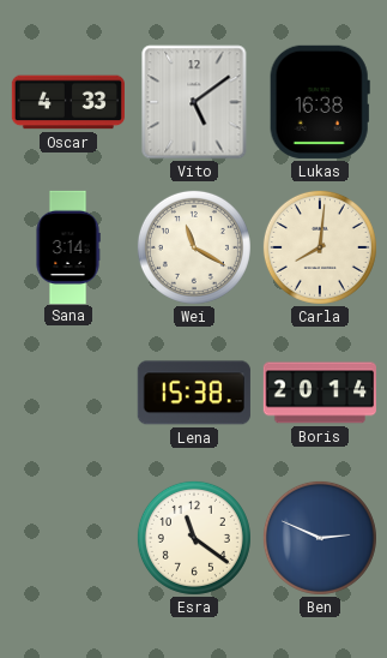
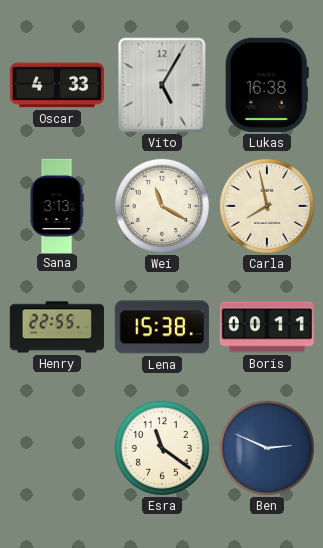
Vito: 5:09 -> 5:05
Sana: 3:14 -> 3:13
Carla: 8:01 -> 7:58
Henry: none -> 22:55
Boris: 20:14 -> 00:11
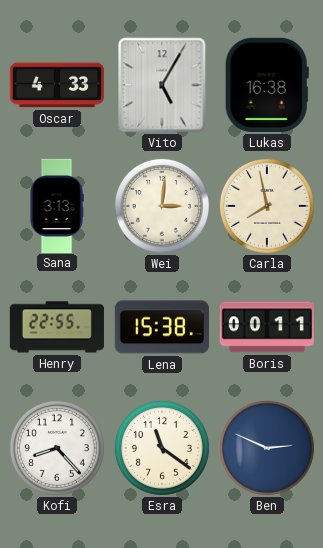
Wei: 11:20 -> 3:01
Kofi: none -> 8:23
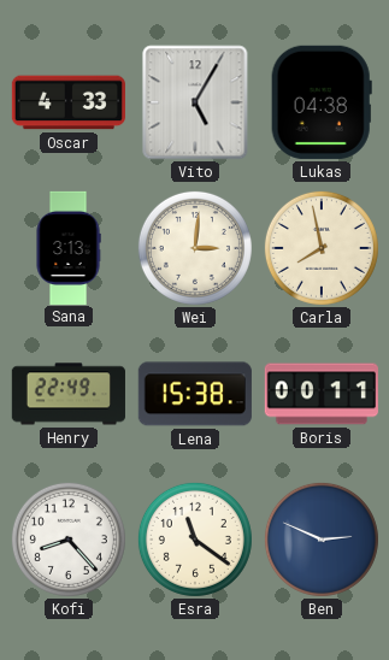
Lukas: 16:38 -> 04:38
Henry: 22:55 -> 22:49
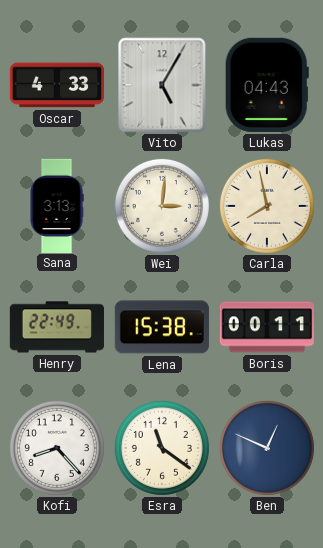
Lukas: 04:38 -> 04:43
Ben: 2:49 -> 12:49
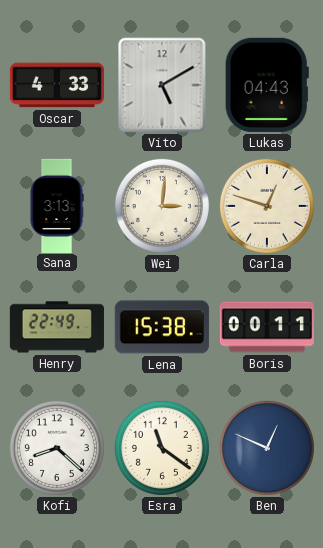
Vito: 5:05 -> 5:10
Carla: 7:58 -> 12:48
Kofi: 8:23 -> 8:22
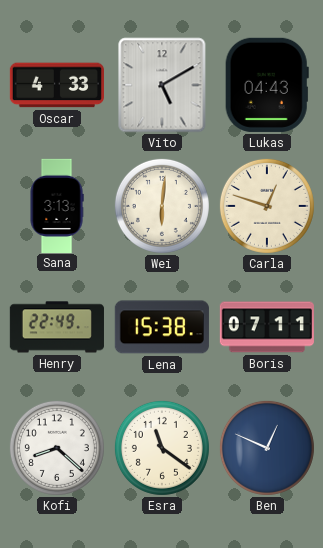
Wei: 3:01 -> 6:01
Boris: 00:11 -> 07:11
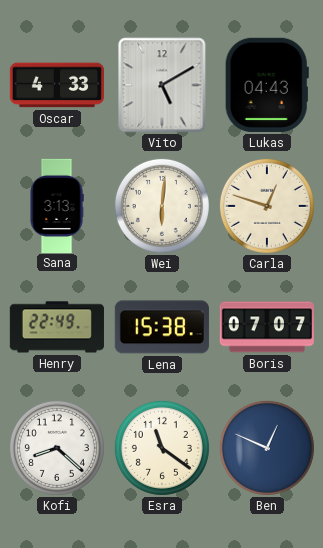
Boris: 07:11 -> 07:07
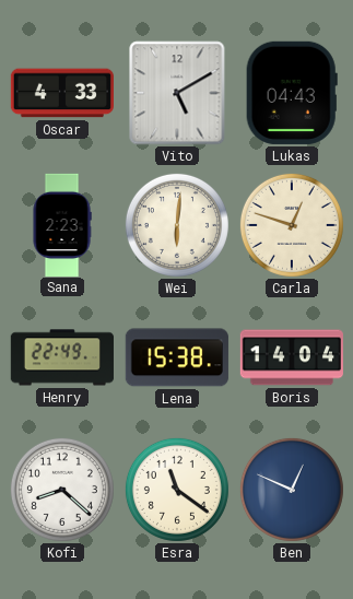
Sana: 3:13 -> 2:23
Boris: 07:07 -> 14:04
